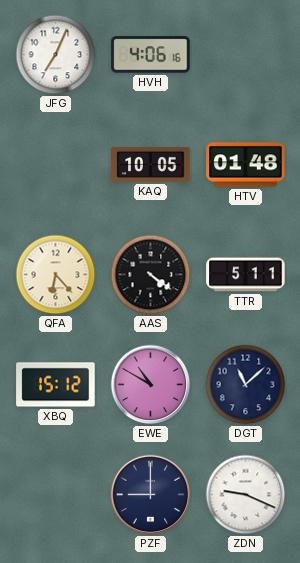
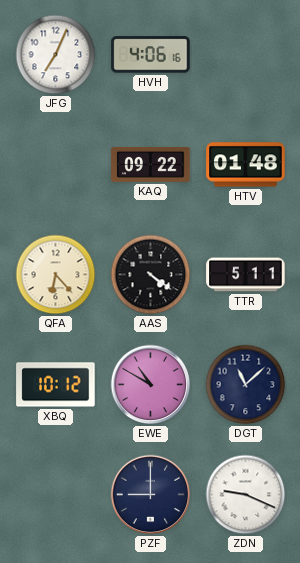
KAQ: 10:05 -> 09:22
XBQ: 15:12 -> 10:12
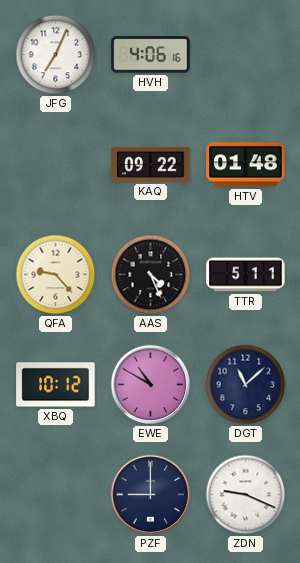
QFA: 6:23 -> 9:23
AAS: 4:21 -> 4:26
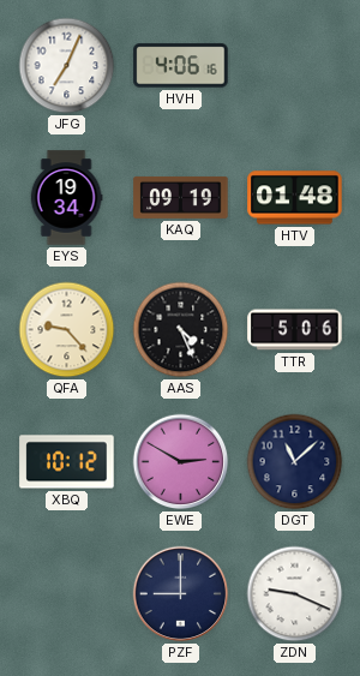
EYS: none -> 19:34
KAQ: 09:22 -> 09:19
TTR: 5:11 -> 5:06
EWE: 10:50 -> 2:50
